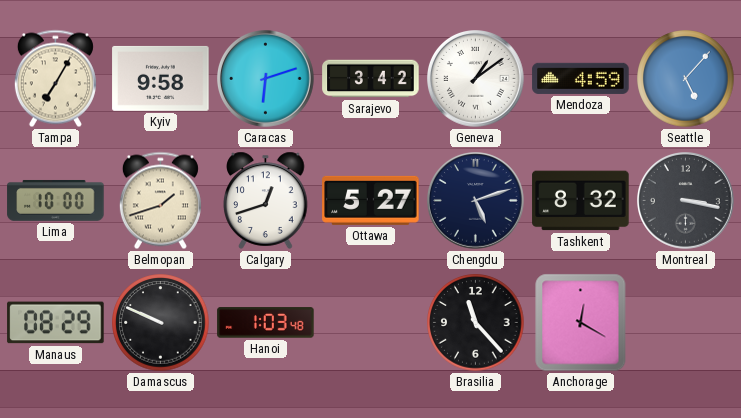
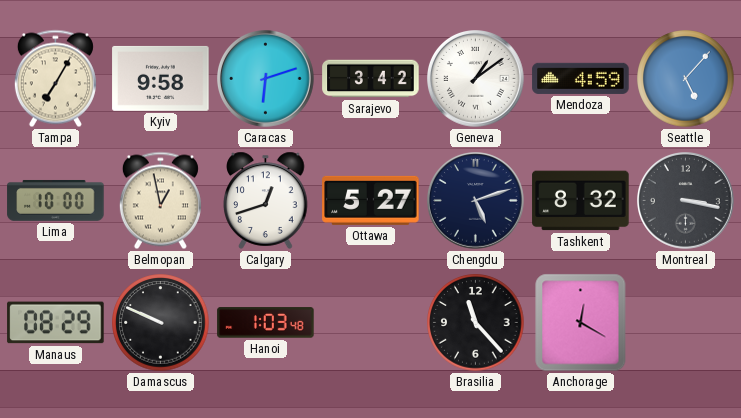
Belmopan: 1:42 -> 12:58
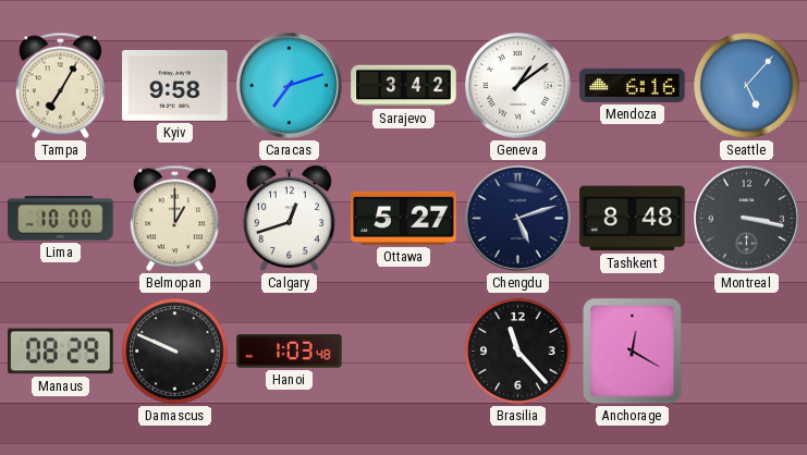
Caracas: 6:12 -> 7:12
Mendoza: 4:59 -> 6:16
Belmopan: 12:58 -> 1:00
Tashkent: 8:32 -> 8:48
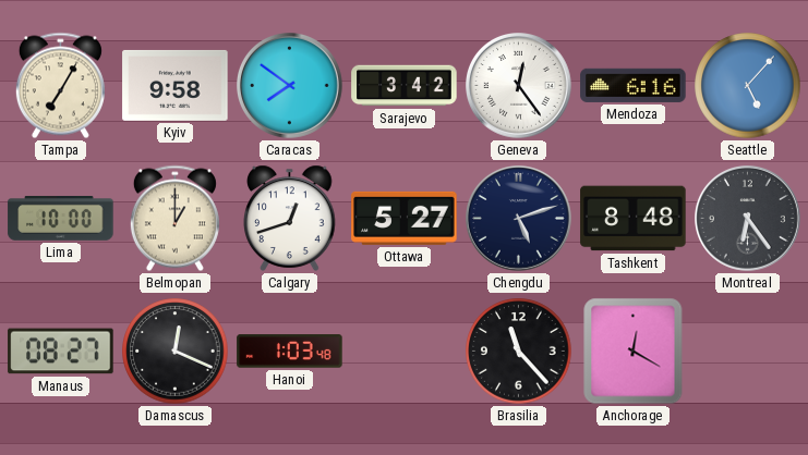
Caracas: 7:12 -> 7:51
Geneva: 1:09 -> 12:24
Montreal: 3:17 -> 6:24
Manaus: 08:29 -> 08:27
Damascus: 9:49 -> 12:19
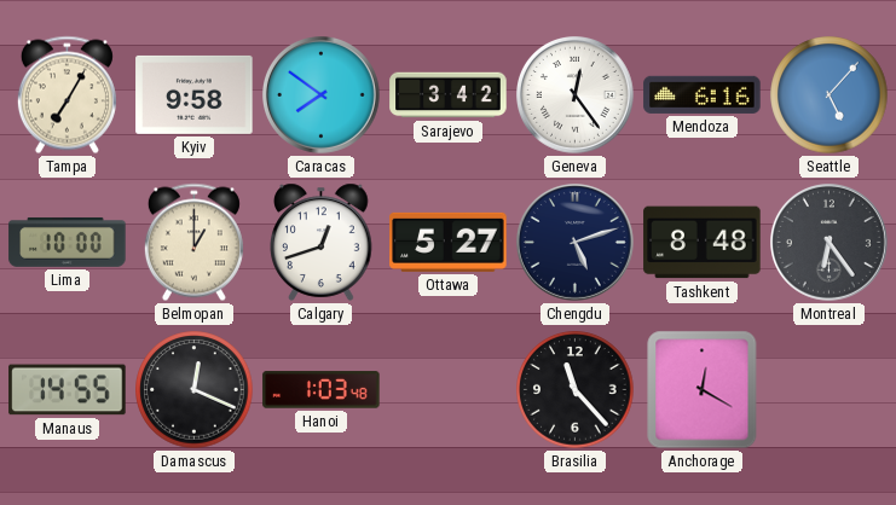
Manaus: 08:27 -> 14:55
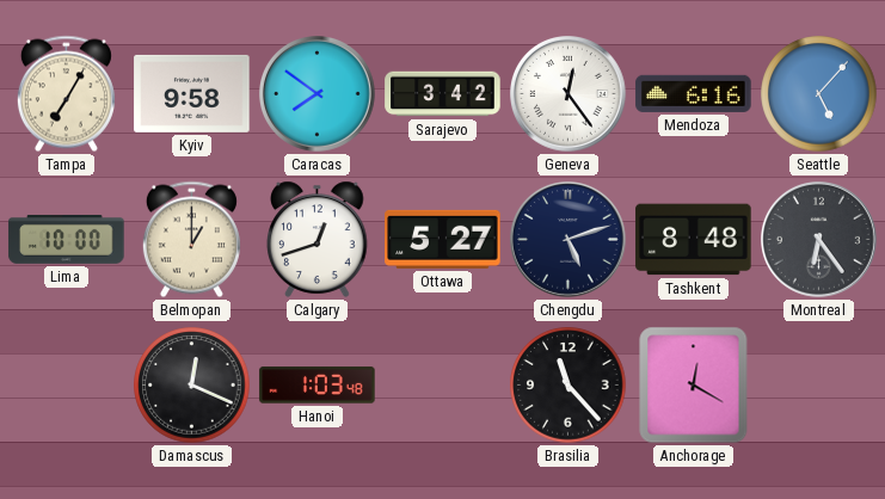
Manaus: 14:55 -> none
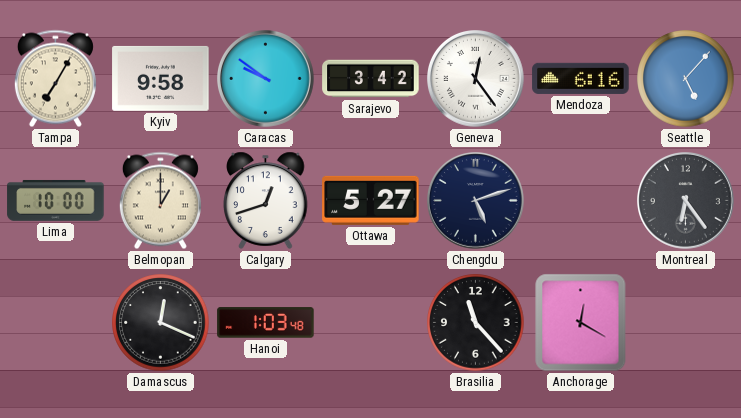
Caracas: 7:51 -> 9:51
Tashkent: 8:48 -> none
